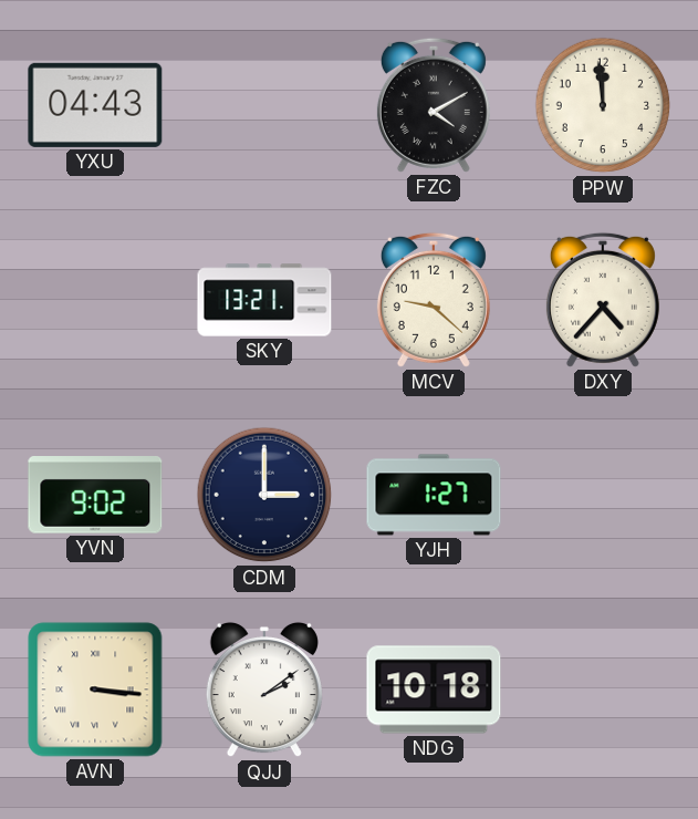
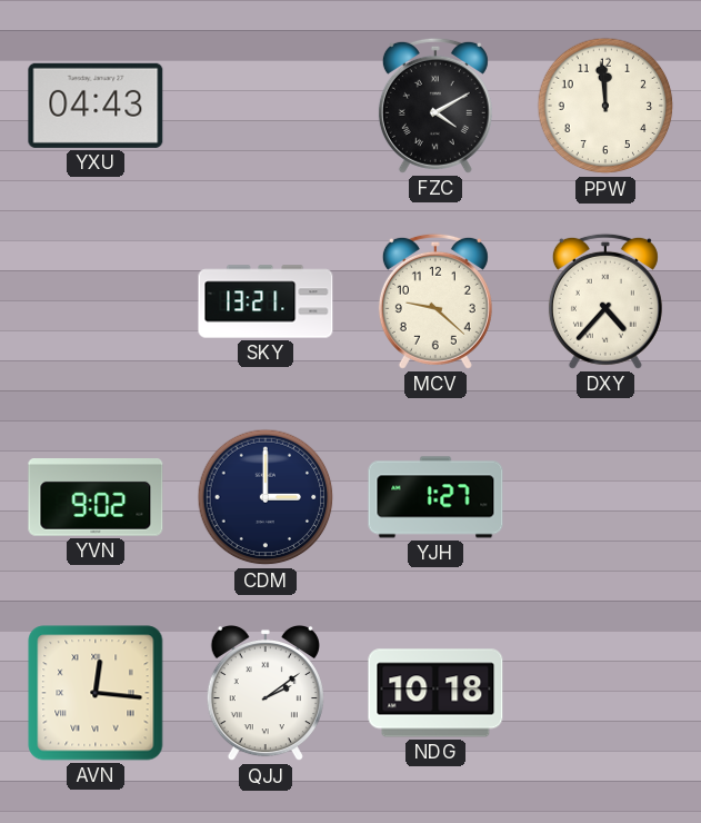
AVN: 3:16 -> 12:16
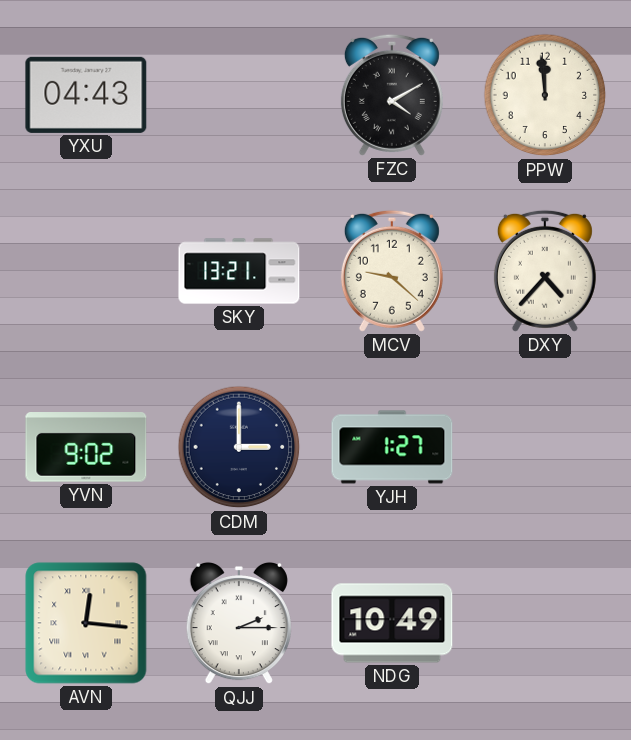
QJJ: 2:09 -> 2:15
NDG: 10:18 -> 10:49
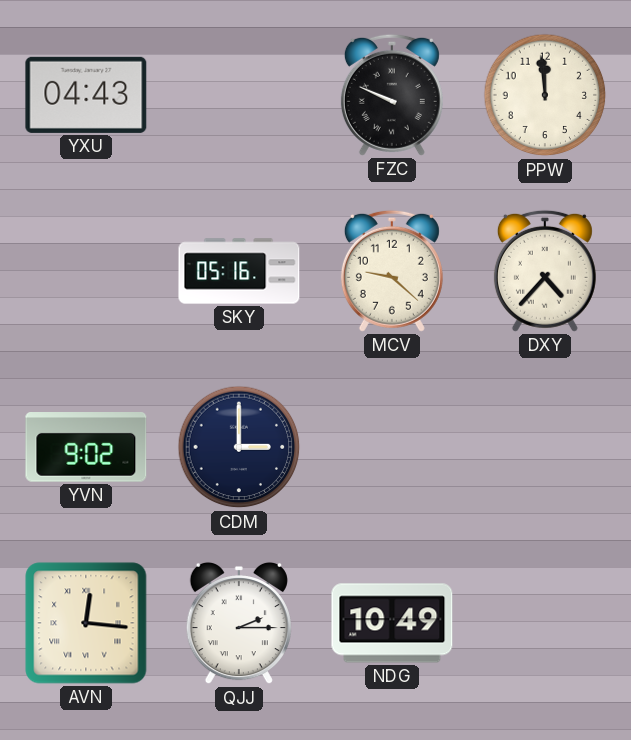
FZC: 4:10 -> 9:49
SKY: 13:21 -> 05:16
YJH: 1:27 -> none
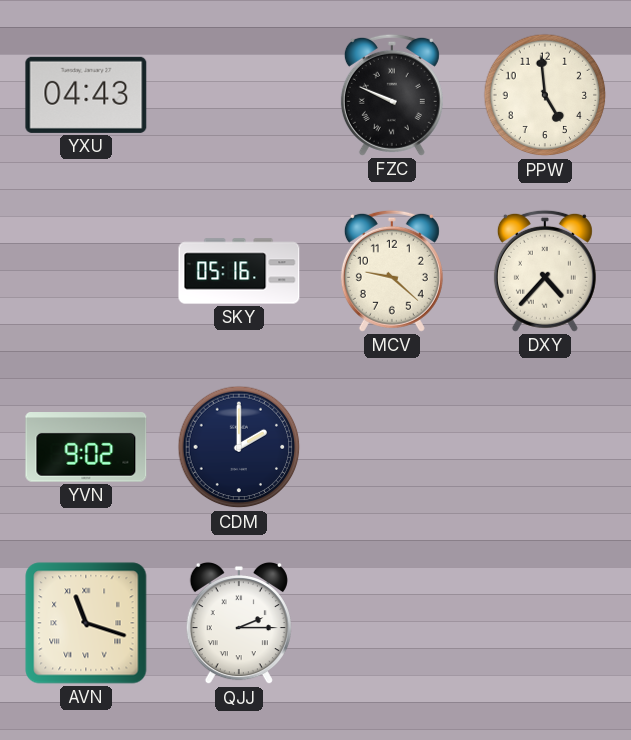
PPW: 11:59 -> 4:59
CDM: 3:00 -> 2:00
AVN: 12:16 -> 11:18
NDG: 10:49 -> none
